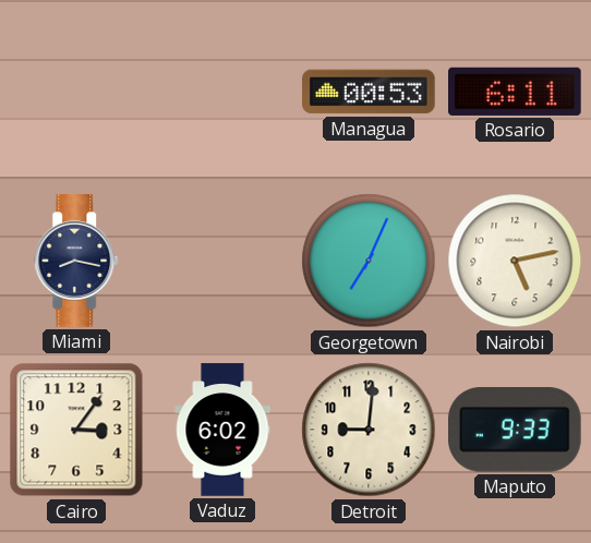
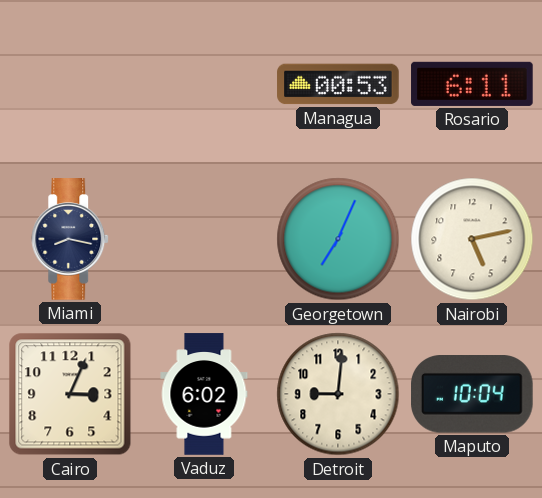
Cairo: 3:06 -> 3:04
Maputo: 9:33 -> 10:04
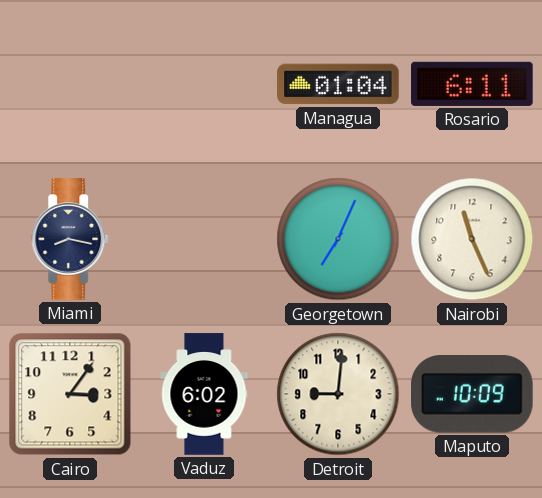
Managua: 00:53 -> 01:04
Nairobi: 5:13 -> 11:26
Cairo: 3:04 -> 3:06
Maputo: 10:04 -> 10:09
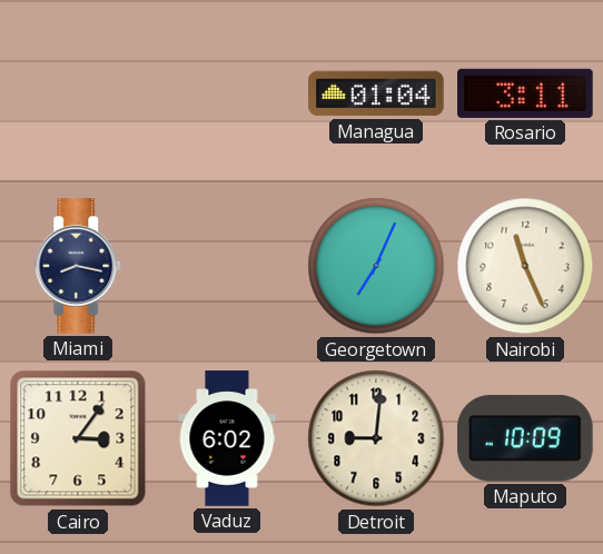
Rosario: 6:11 -> 3:11
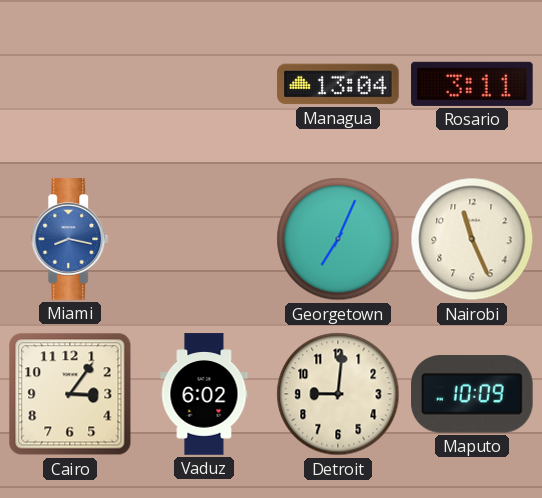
Managua: 01:04 -> 13:04
Miami dial: navy -> blue
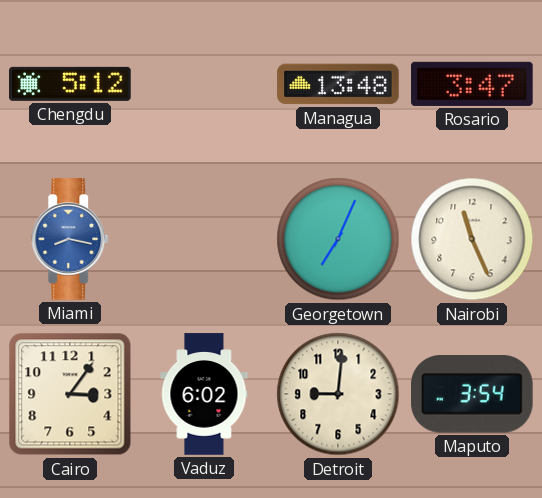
Chengdu: none -> 5:12
Managua: 13:04 -> 13:48
Rosario: 3:11 -> 3:47
Maputo: 10:09 -> 3:54
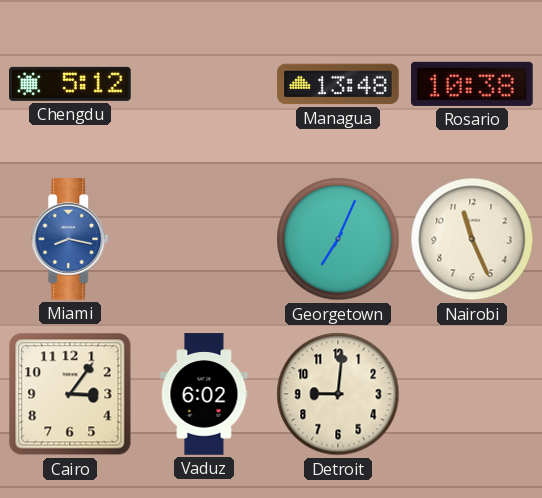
Rosario: 3:47 -> 10:38
Maputo: 3:54 -> none
